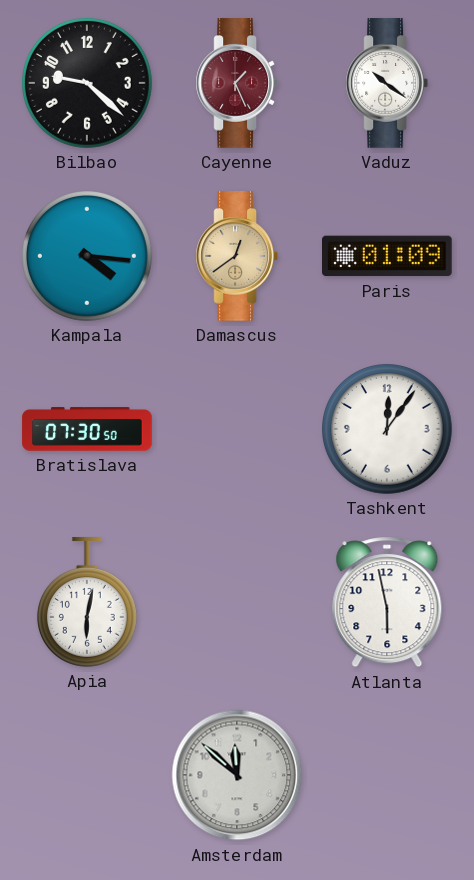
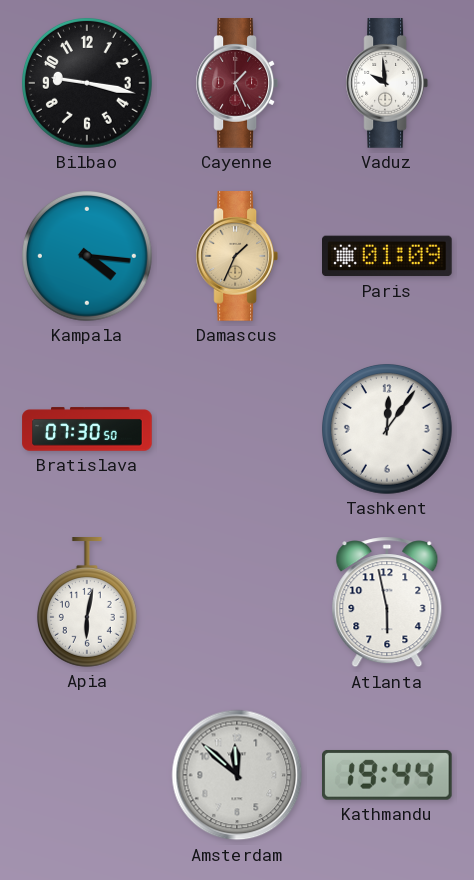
Bilbao: 9:22 -> 9:17
Vaduz: 10:21 -> 9:59
Damascus: 12:39 -> 1:34
Kathmandu: none -> 19:44
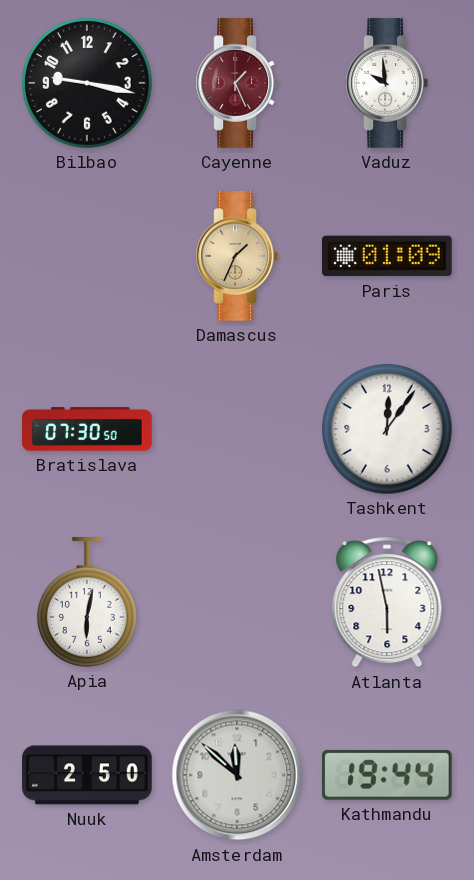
Kampala: 4:16 -> none
Nuuk: none -> 2:50
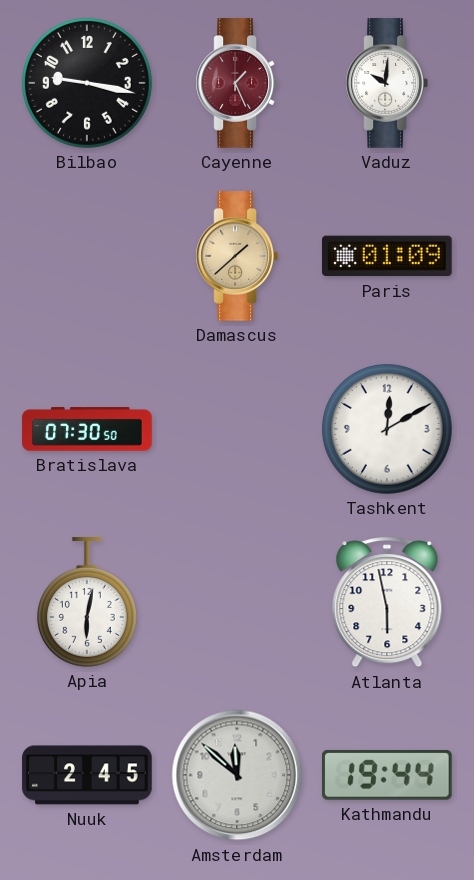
Vaduz: 9:59 -> 10:01
Damascus: 1:34 -> 1:38
Tashkent: 12:06 -> 12:10
Nuuk: 2:50 -> 2:45
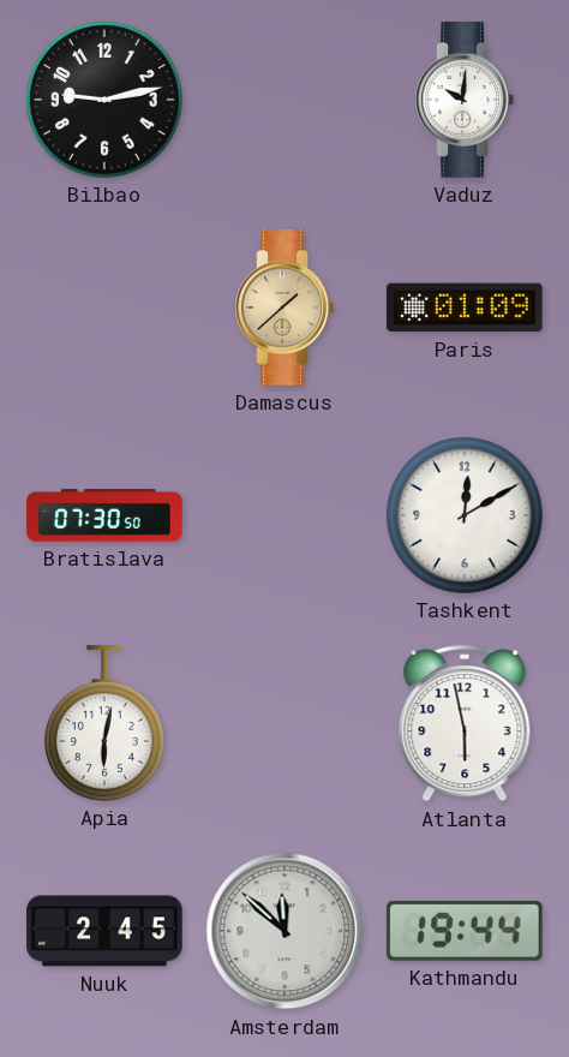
Bilbao: 9:17 -> 9:13
Cayenne: 1:26 -> none
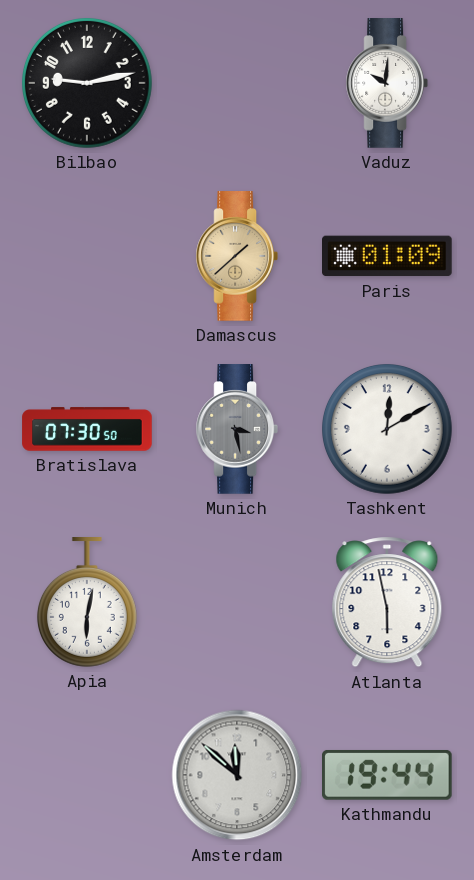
Munich: none -> 3:28
Nuuk: 2:45 -> none
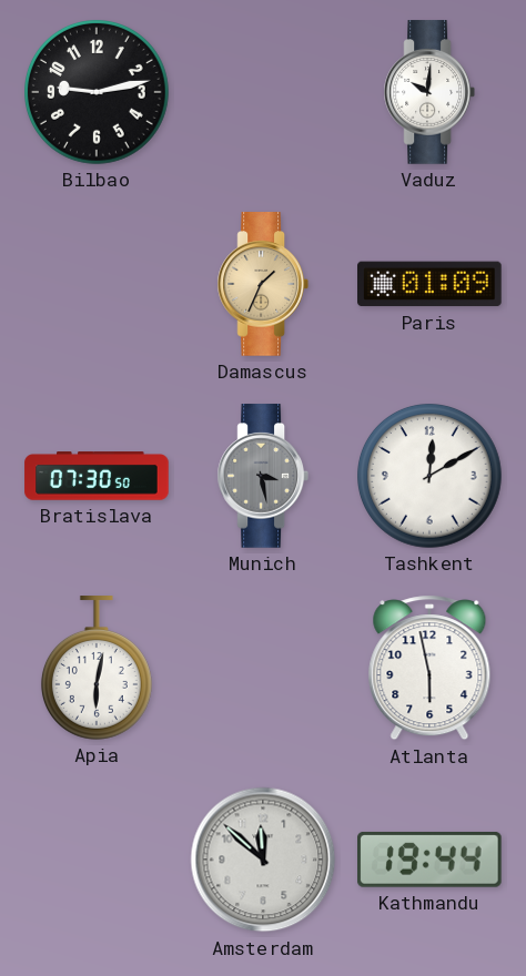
Damascus: 1:38 -> 1:34
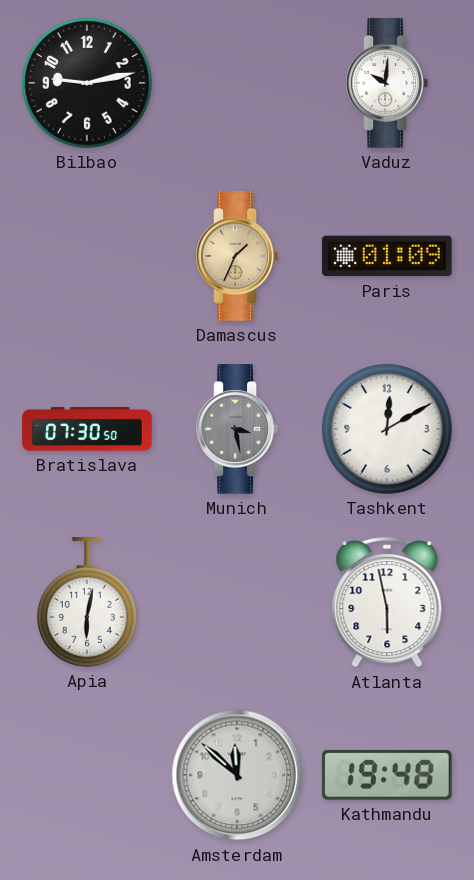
Kathmandu: 19:44 -> 19:48
